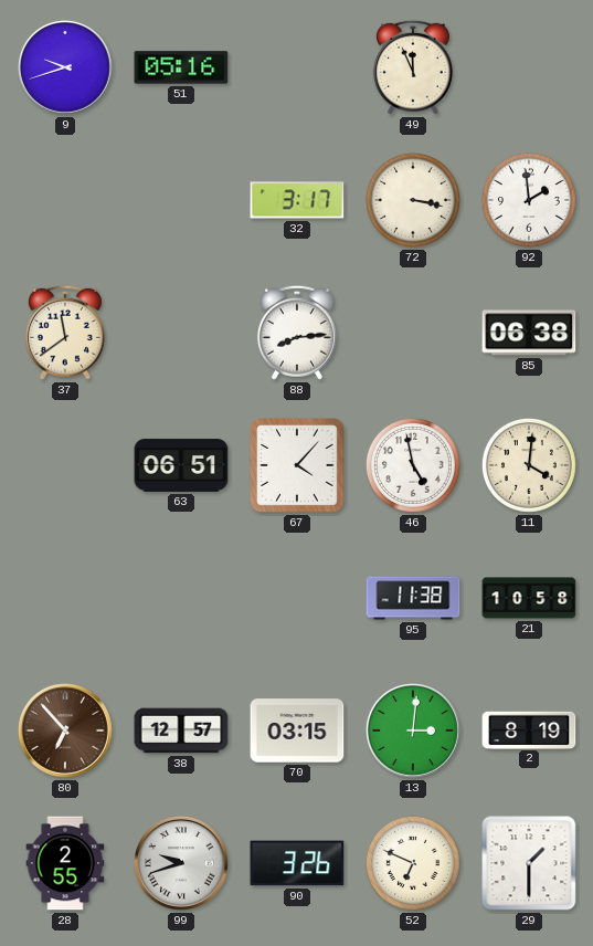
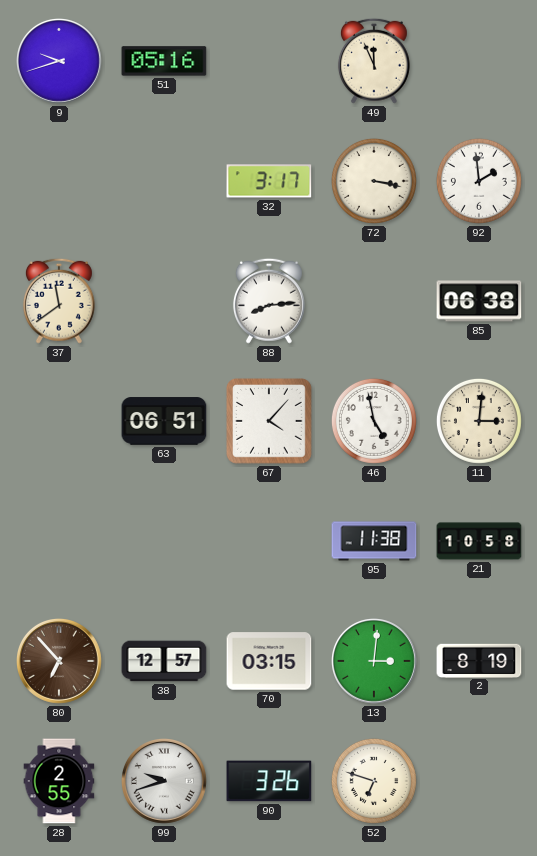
11: 4:01 -> 3:01
52: 6:49 -> 6:48
29: 1:30 -> none
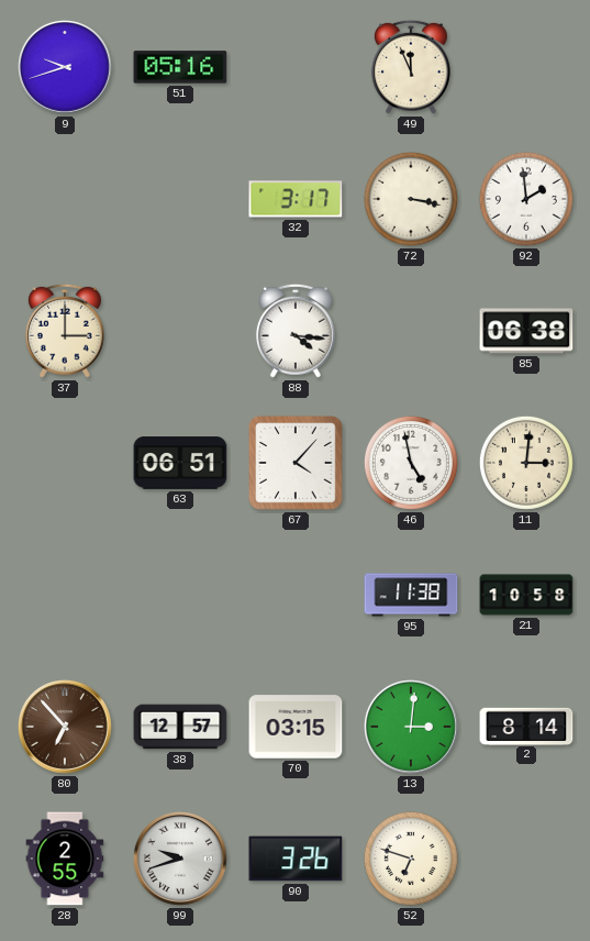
37: 11:39 -> 3:00
88: 8:14 -> 4:16
2: 8:19 -> 8:14
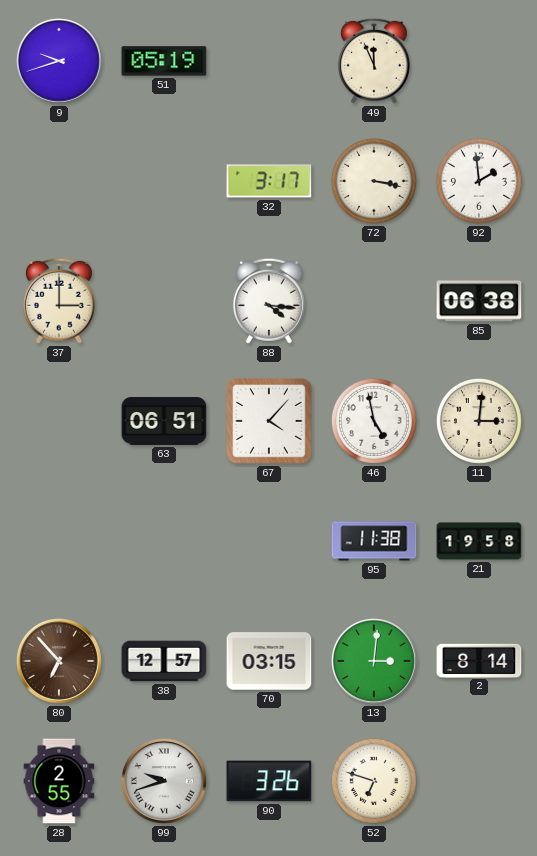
51: 05:16 -> 05:19
21: 10:58 -> 19:58
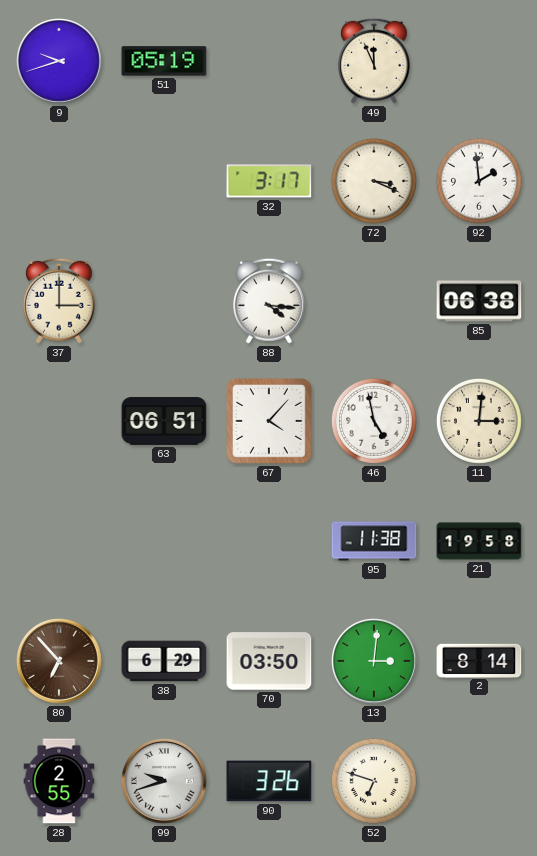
72: 3:17 -> 3:19
38: 12:57 -> 6:29
70: 03:15 -> 03:50
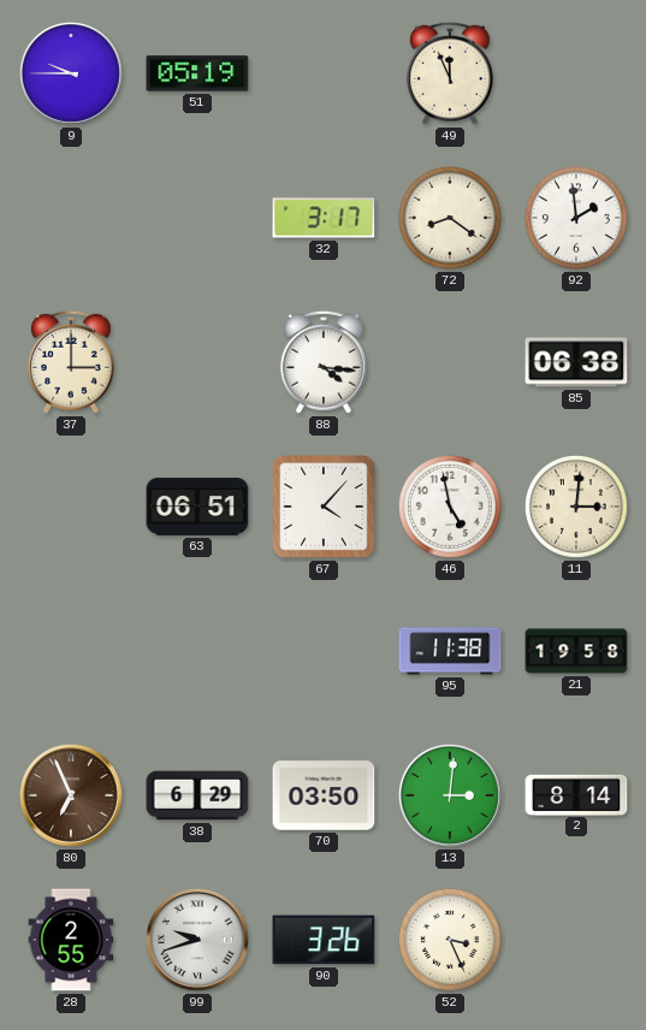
9: 9:42 -> 9:45
72: 3:19 -> 8:21
80: 6:53 -> 6:56
52: 6:48 -> 3:26
